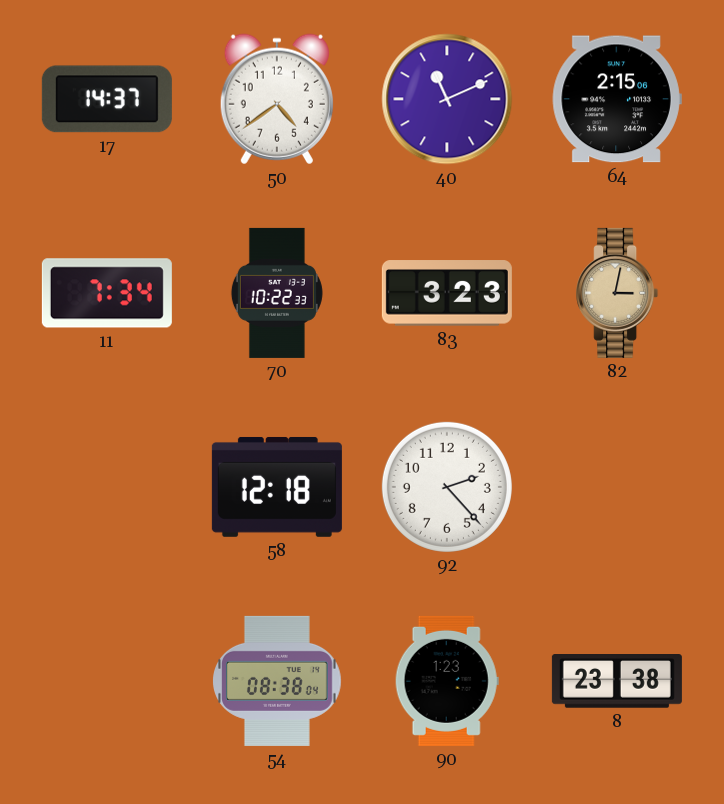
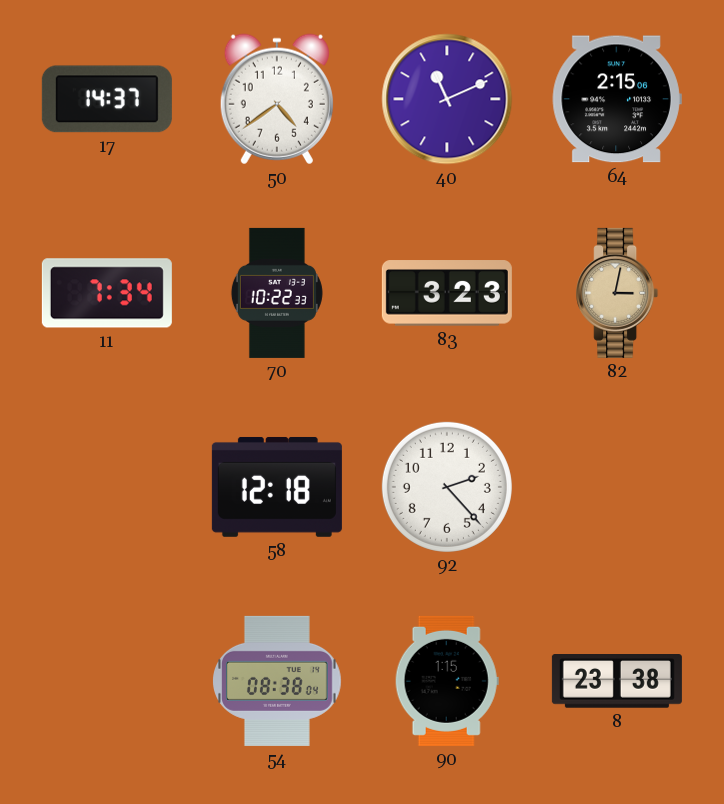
90: 1:23 -> 1:15
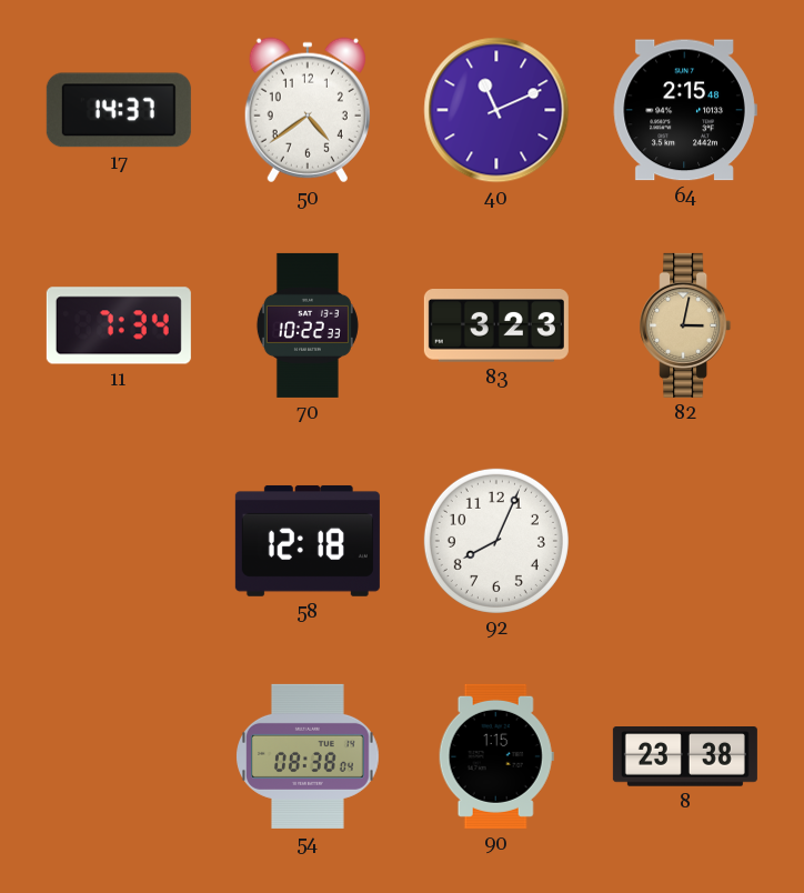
64: 2:15:06 -> 2:15:48
92: 2:23 -> 8:04
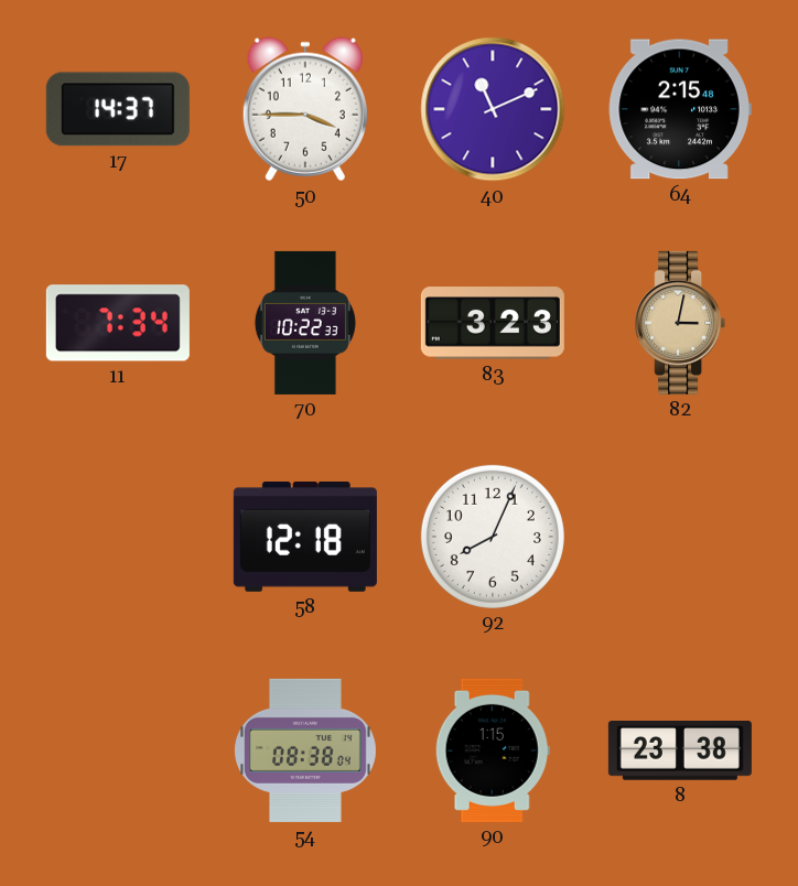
50: 4:39 -> 3:45
